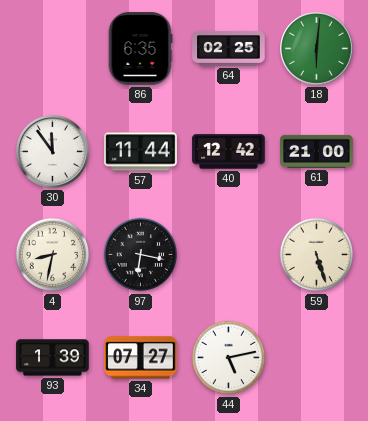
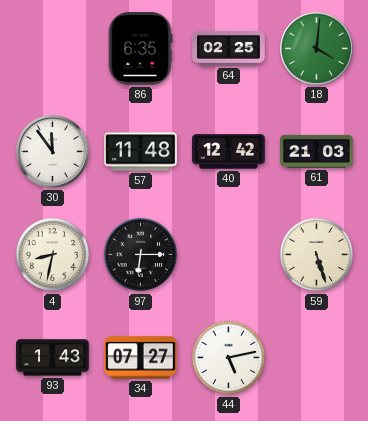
18: 6:01 -> 4:01
57: 11:44 -> 11:48
61: 21:00 -> 21:03
97: 6:17 -> 6:15
93: 1:39 -> 1:43
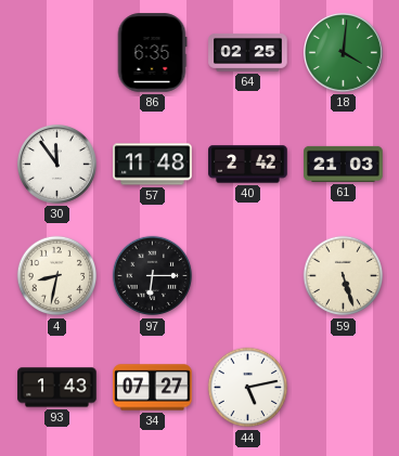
40: 12:42 -> 2:42
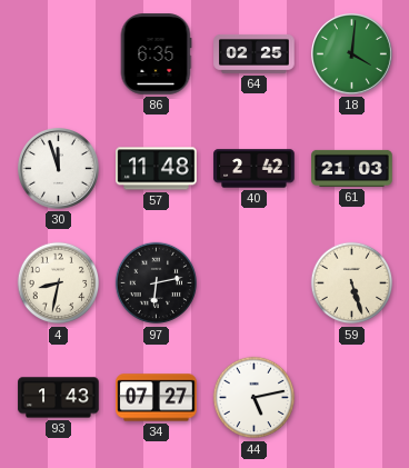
30: 11:54 -> 11:57
97: 6:15 -> 6:13
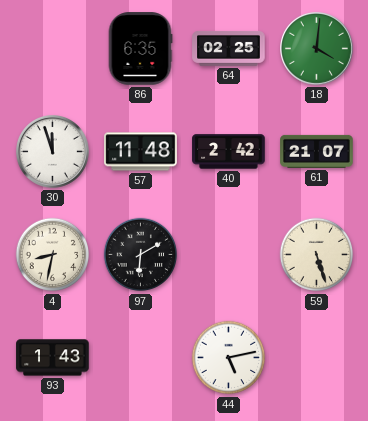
61: 21:03 -> 21:07
97: 6:13 -> 6:10
34: 07:27 -> none
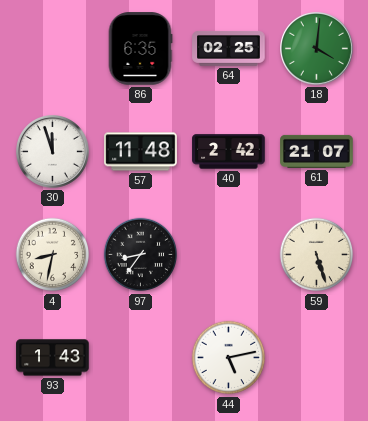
97: 6:10 -> 8:36
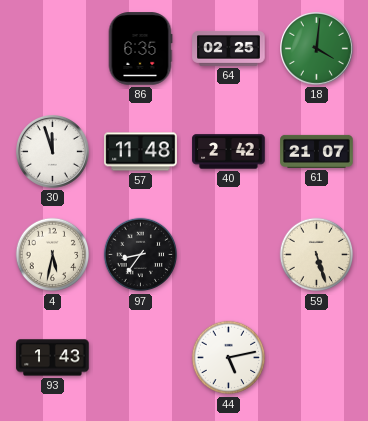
4: 8:32 -> 5:32
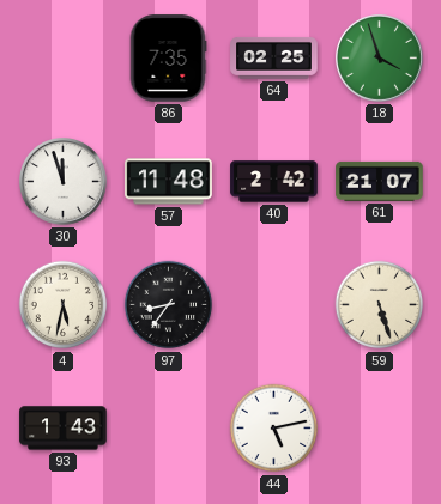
86: 6:35 -> 7:35
18: 4:01 -> 3:57
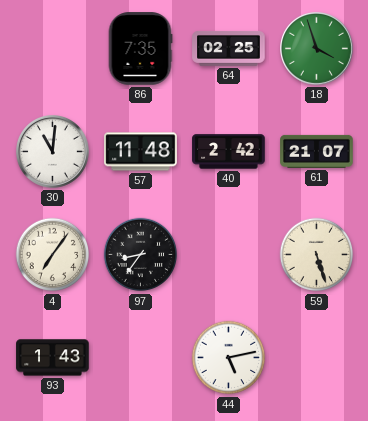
30: 11:57 -> 11:01
4: 5:32 -> 7:06
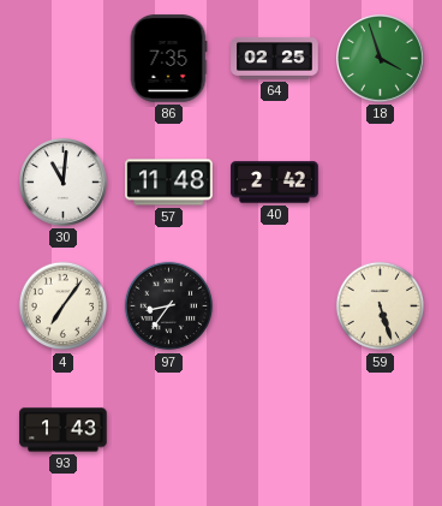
61: 21:07 -> none
44: 5:13 -> none
